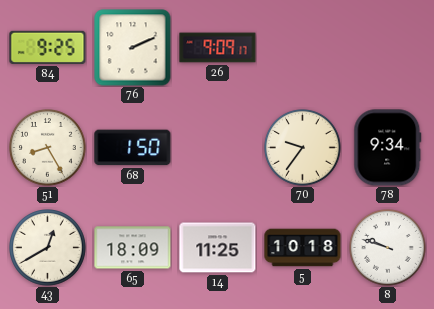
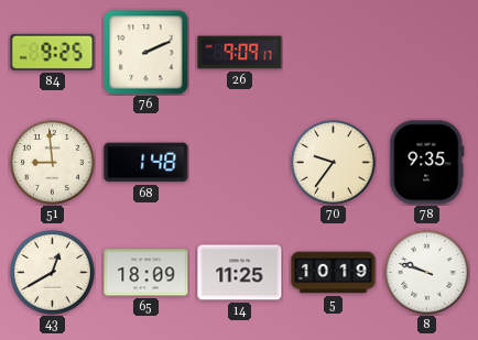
51: 8:25 -> 8:59
68: 1:50 -> 1:48
78: 9:34 -> 9:35
5: 10:18 -> 10:19
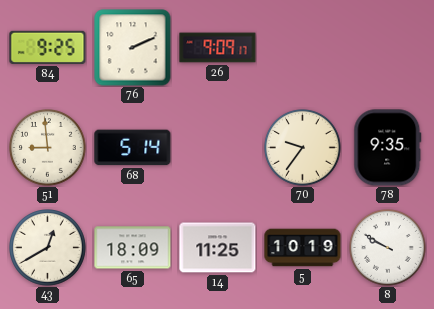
68: 1:48 -> 5:14
8: 9:48 -> 9:50
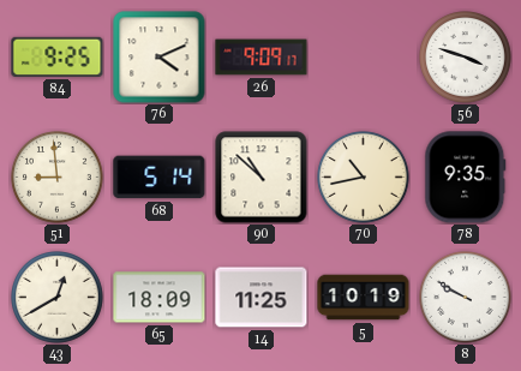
76: 2:11 -> 4:11
56: none -> 3:48
90: none -> 10:52
70: 9:36 -> 10:43
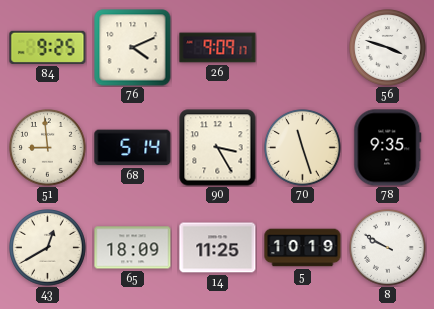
90: 10:52 -> 3:25
70: 10:43 -> 11:27
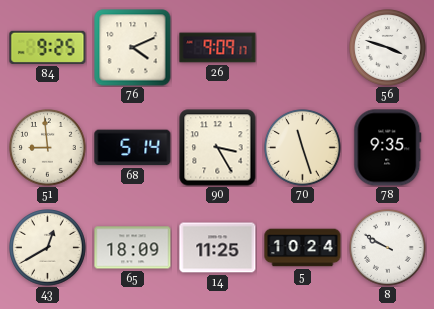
5: 10:19 -> 10:24
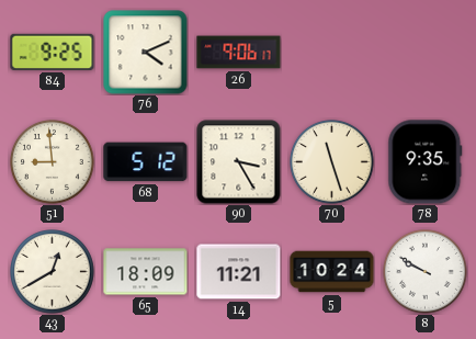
26: 9:09 -> 9:06
56: 3:48 -> none
68: 5:14 -> 5:12
14: 11:25 -> 11:21
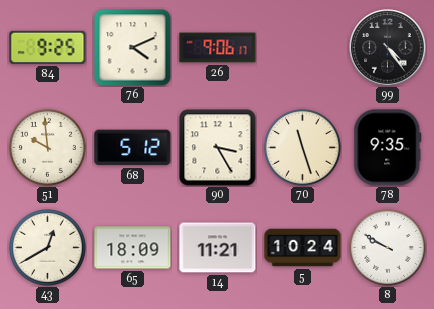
99: none -> 4:24
51: 8:59 -> 9:59
